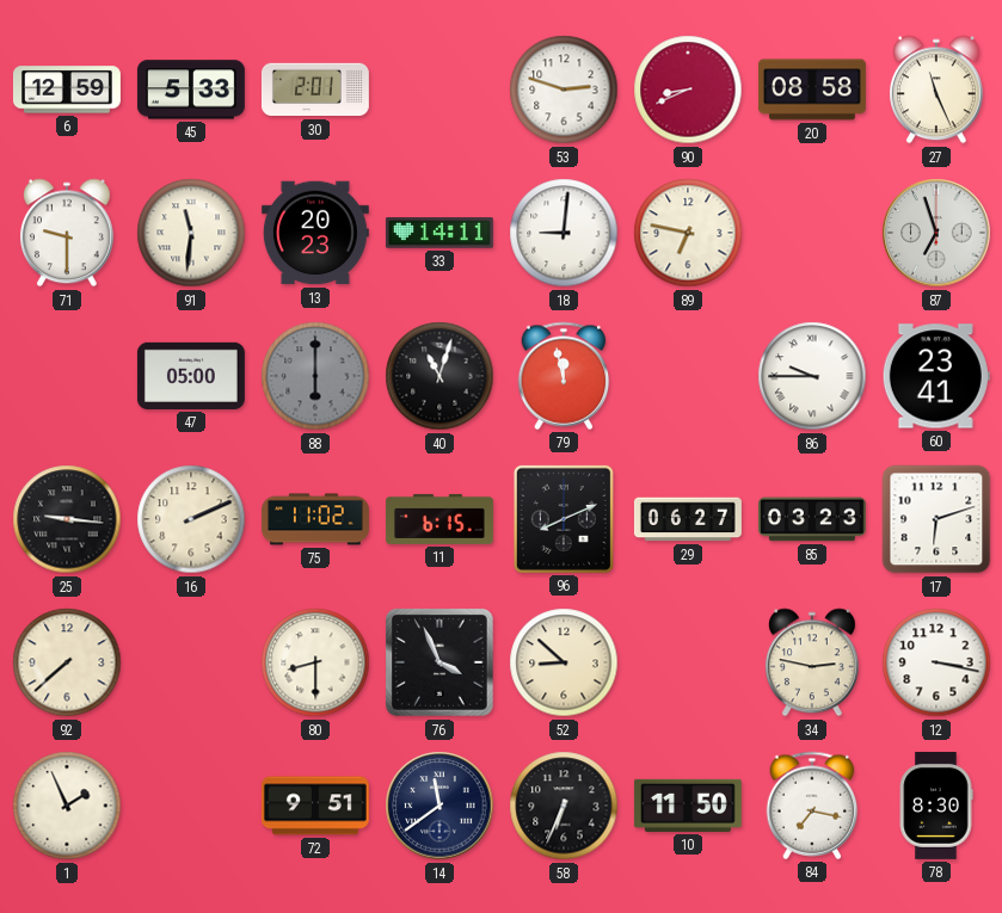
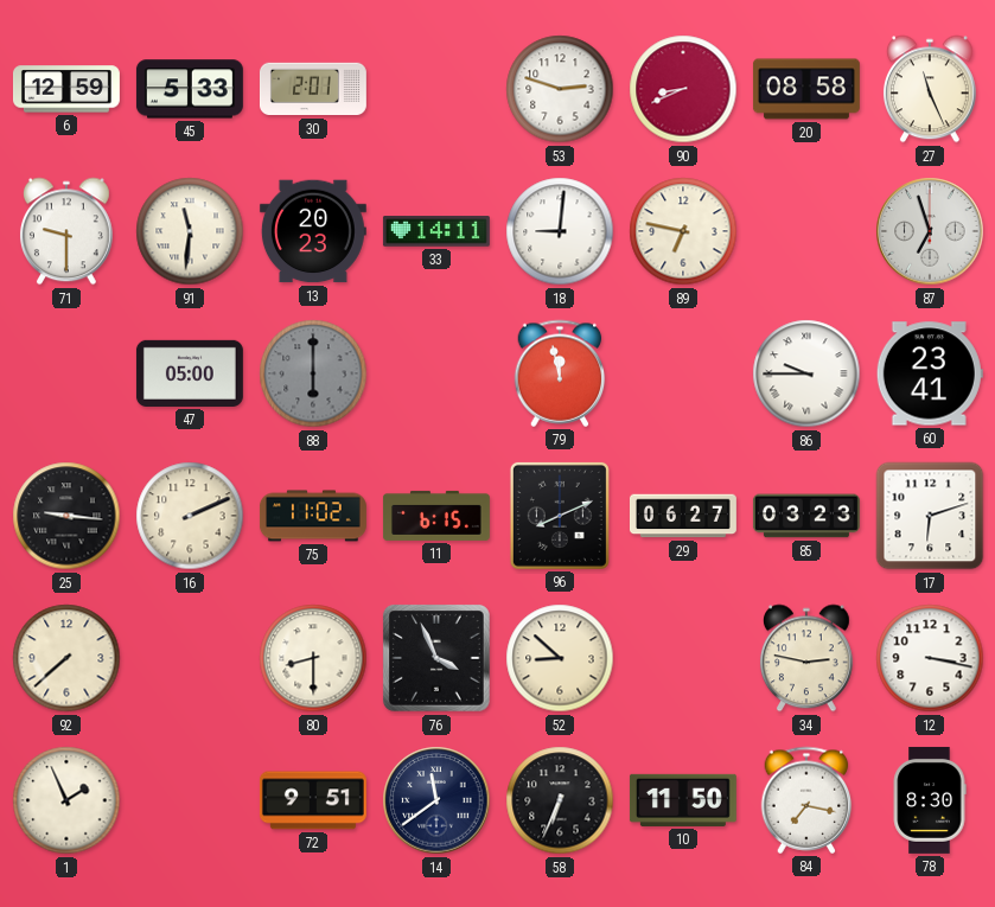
40: 11:03 -> none
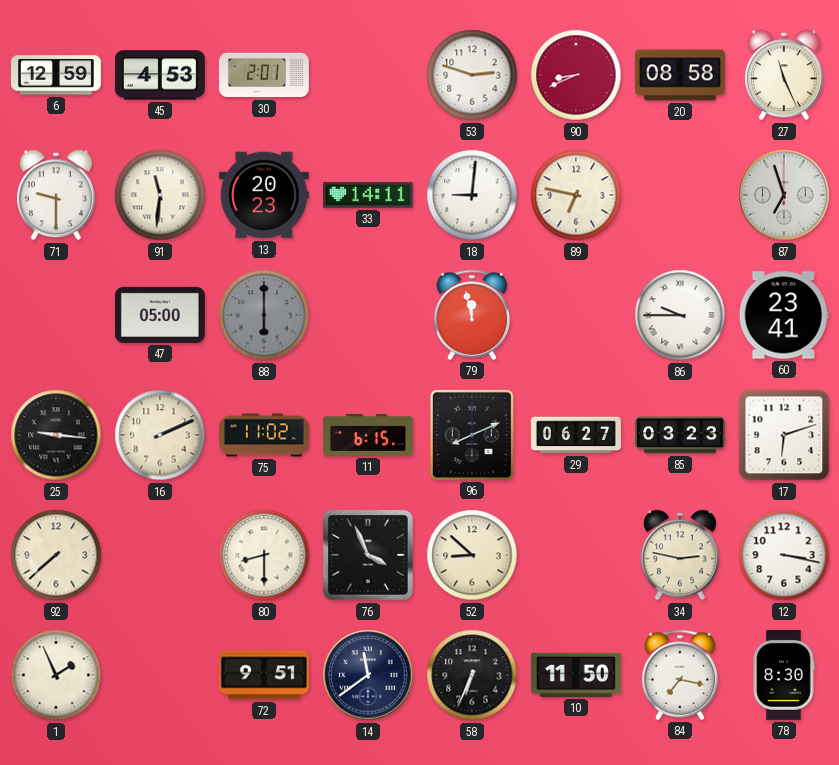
45: 5:33 -> 4:53
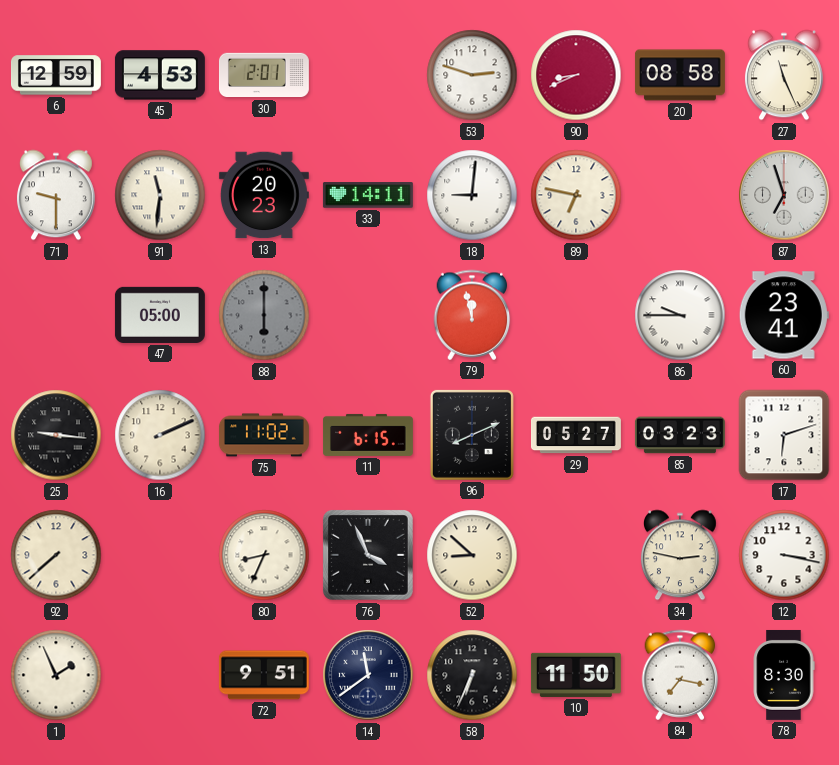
29: 06:27 -> 05:27
80: 8:30 -> 8:34
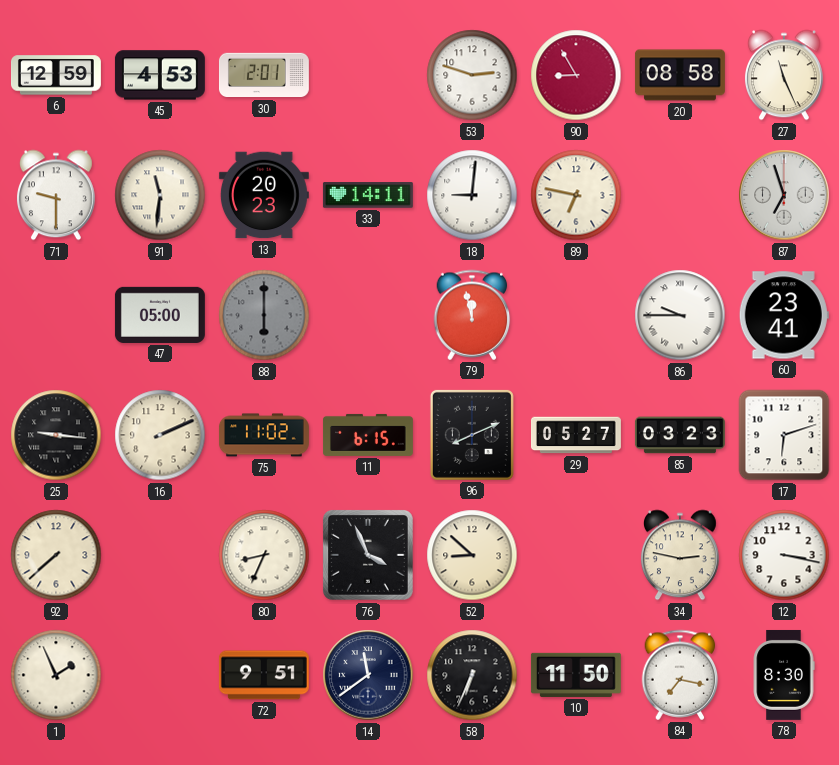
90: 8:41 -> 8:55
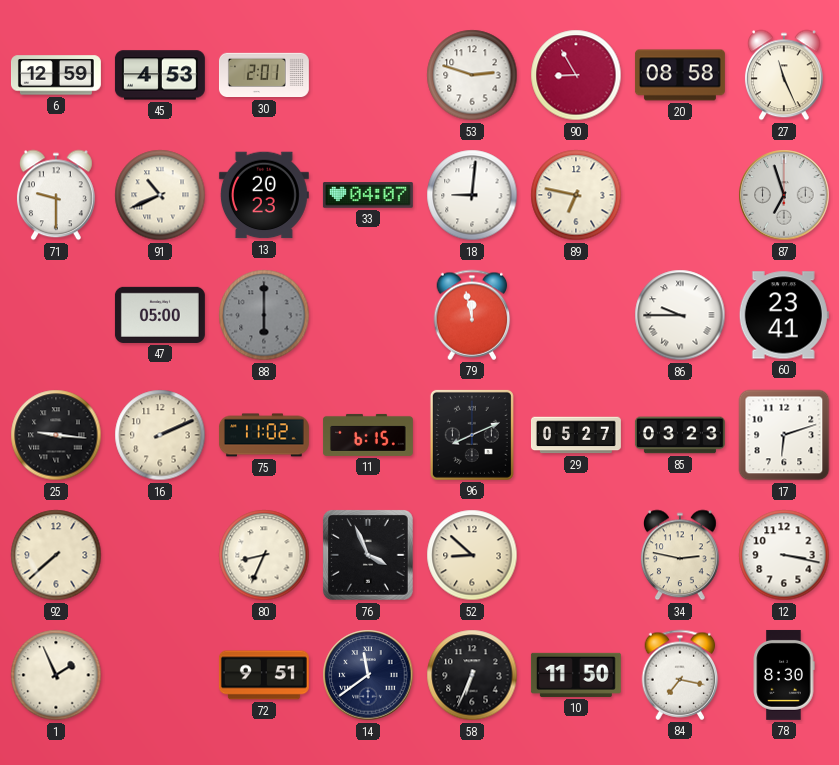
91: 11:31 -> 10:41
33: 14:11 -> 04:07
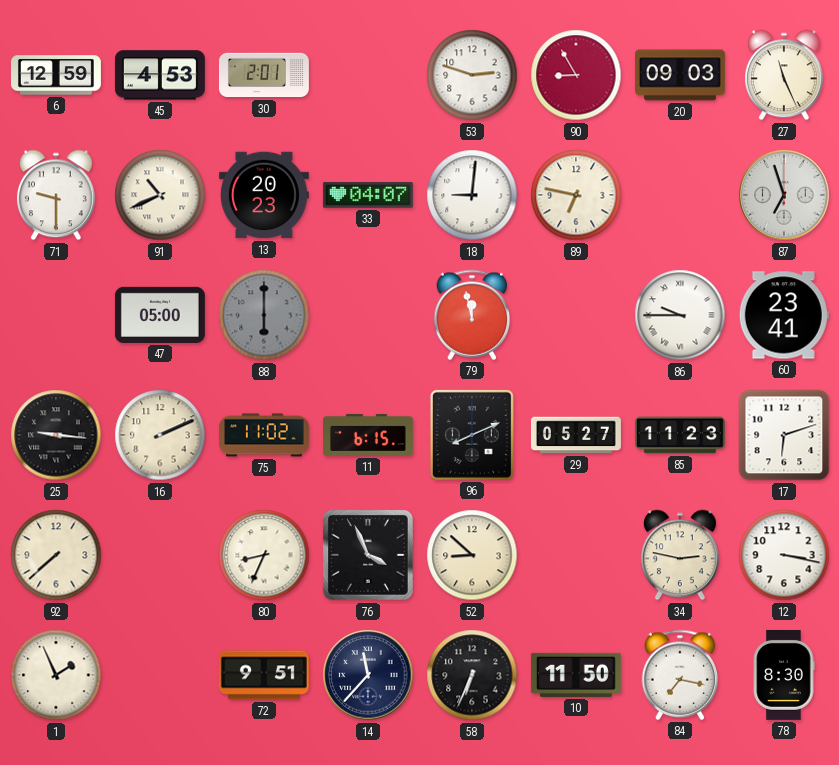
20: 08:58 -> 09:03
85: 03:23 -> 11:23
14: 11:39 -> 11:37
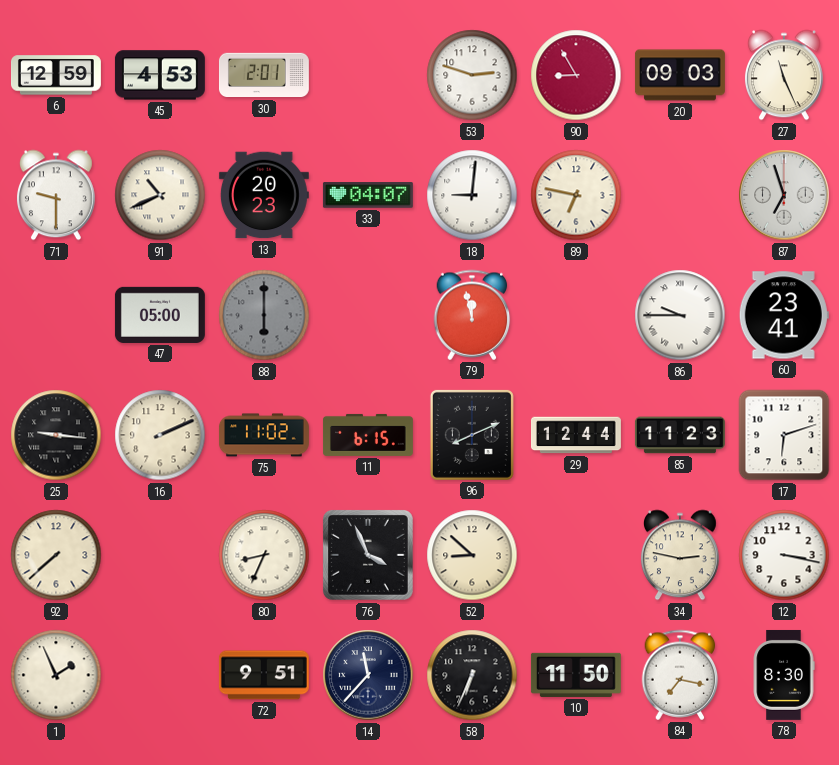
29: 05:27 -> 12:44
